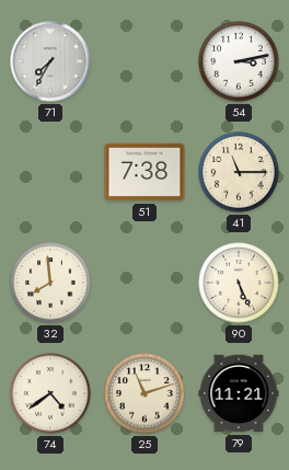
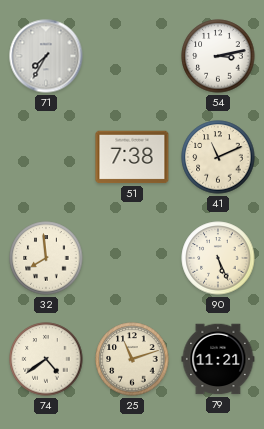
41: 11:15 -> 11:11
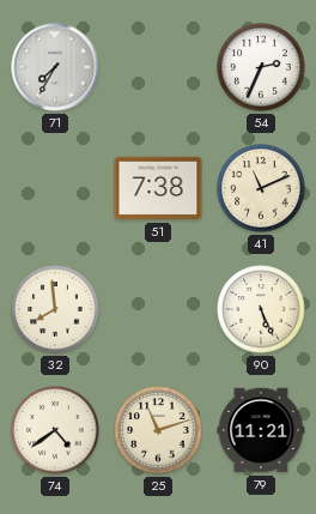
54: 3:13 -> 2:34
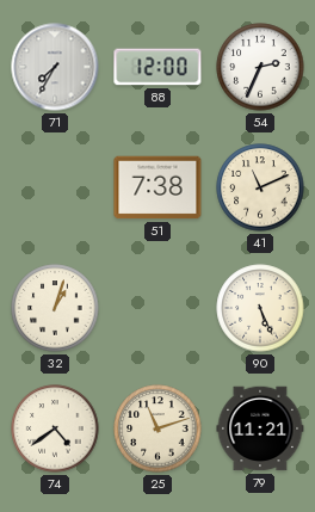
88: none -> 12:00
32: 7:59 -> 1:03
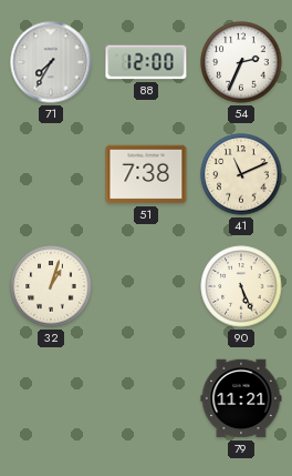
74: 4:39 -> none
25: 11:12 -> none
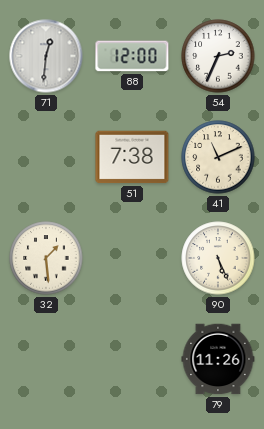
71: 7:35 -> 12:31
32: 1:03 -> 1:29
79: 11:21 -> 11:26
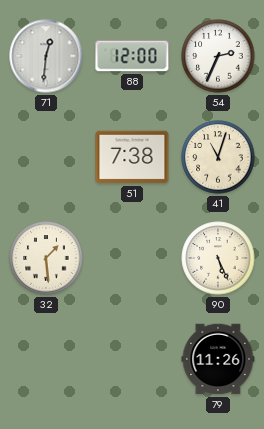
41: 11:11 -> 11:03
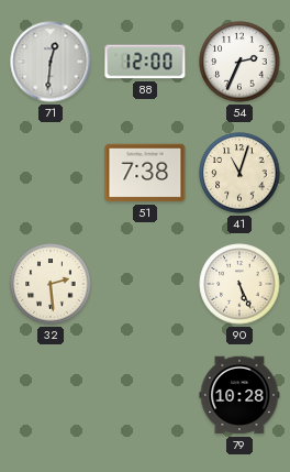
32: 1:29 -> 2:29
79: 11:26 -> 10:28
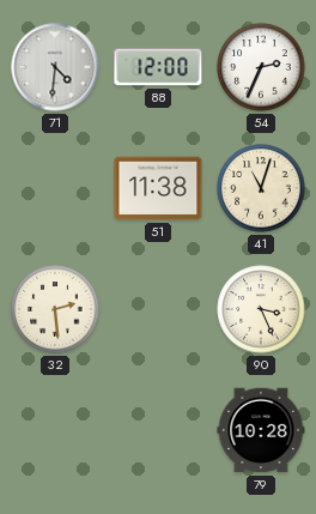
71: 12:31 -> 4:31
51: 7:38 -> 11:38
90: 5:26 -> 3:26
